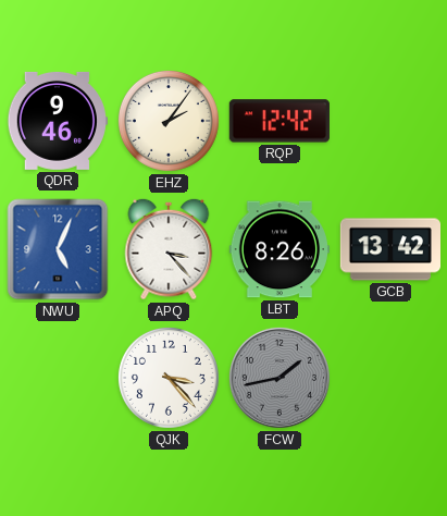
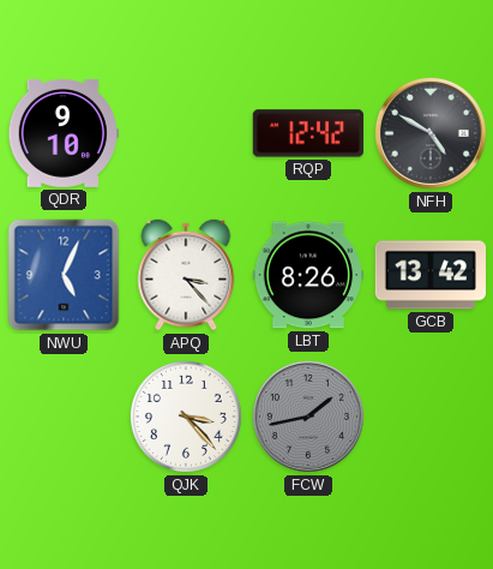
QDR: 9:46 -> 9:10
EHZ: 2:06 -> none
NFH: none -> 4:50
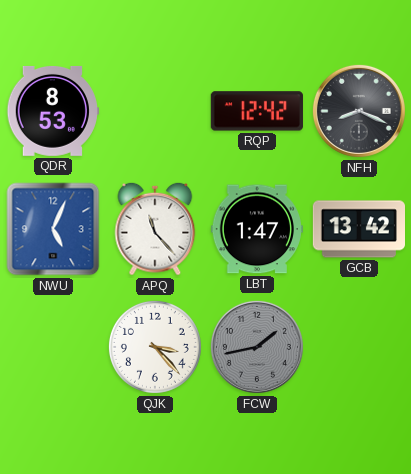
QDR: 9:10 -> 8:53
NFH: 4:50 -> 8:19
APQ: 3:23 -> 11:23
LBT: 8:26 -> 1:47
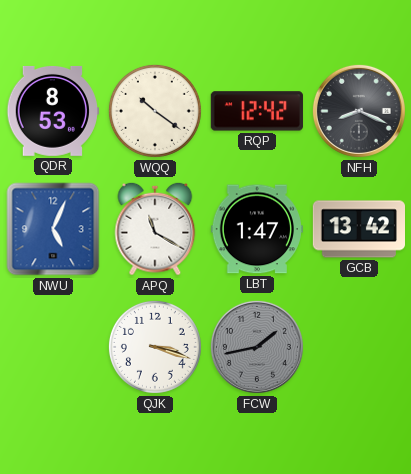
WQQ: none -> 10:21
APQ: 11:23 -> 11:20
QJK: 3:23 -> 3:18
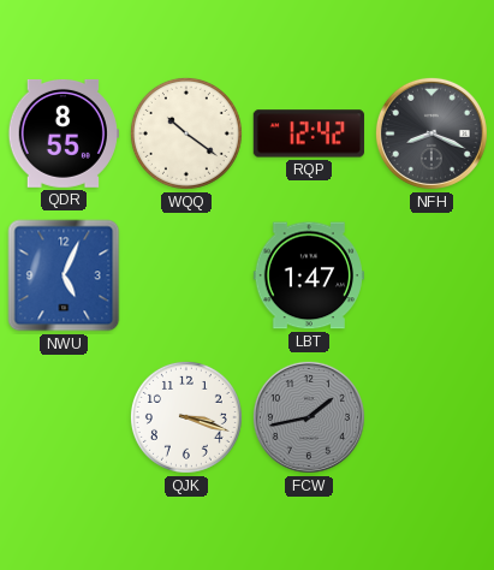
QDR: 8:53 -> 8:55
APQ: 11:20 -> none
GCB: 13:42 -> none
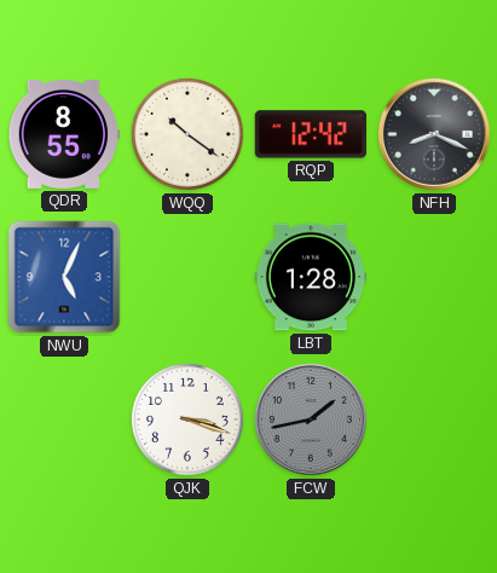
LBT: 1:47 -> 1:28
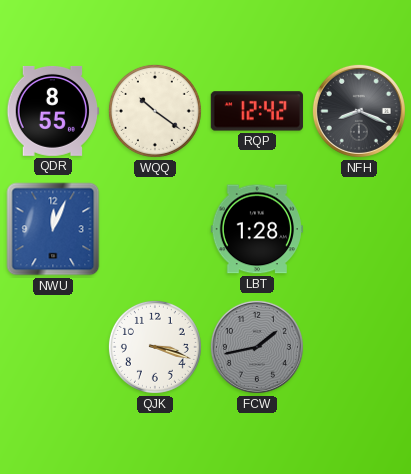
NWU: 5:04 -> 12:04
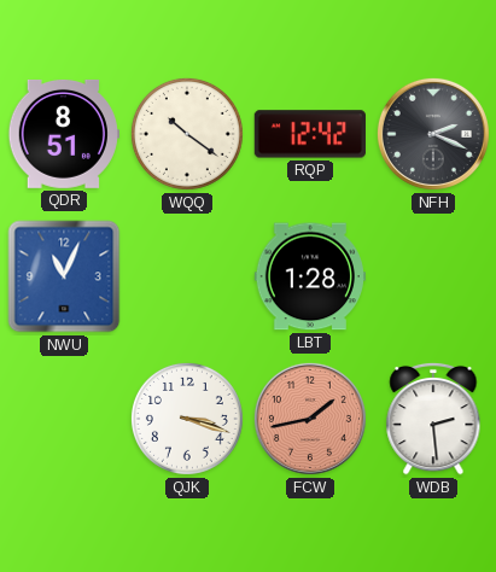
QDR: 8:55 -> 8:51
NFH: 8:19 -> 2:19
NWU: 12:04 -> 11:04
FCW dial: grey -> salmon
WDB: none -> 2:29
